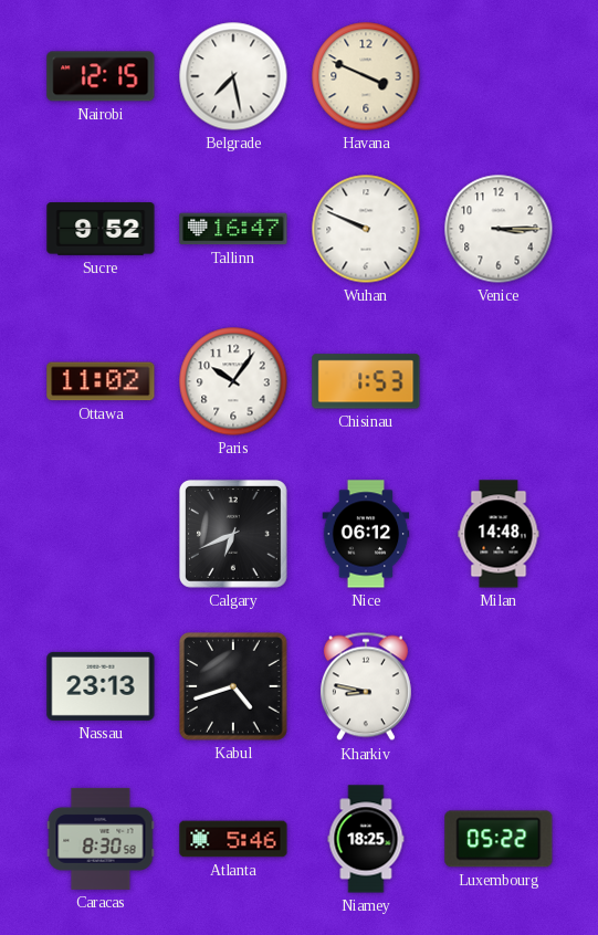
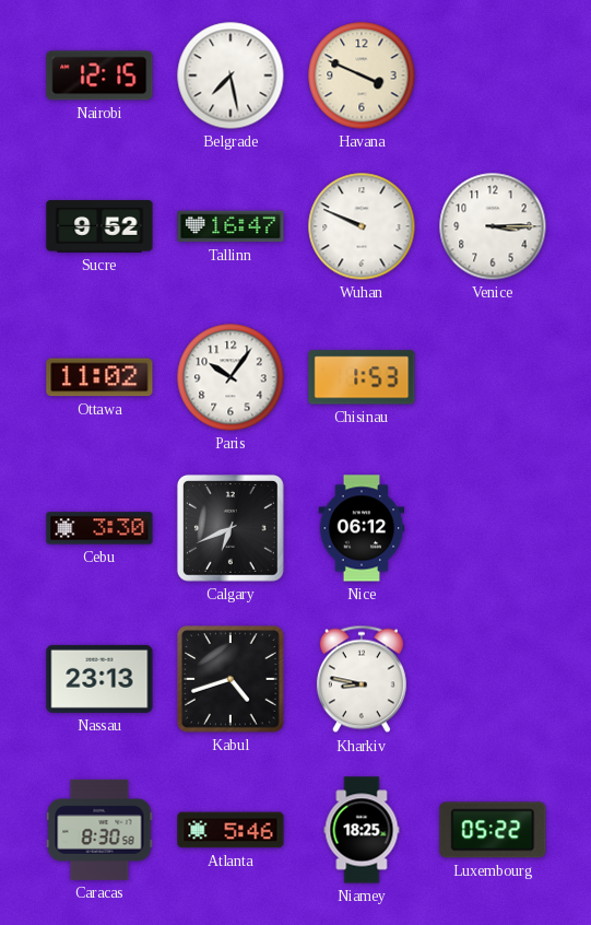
Cebu: none -> 3:30
Milan: 14:48 -> none
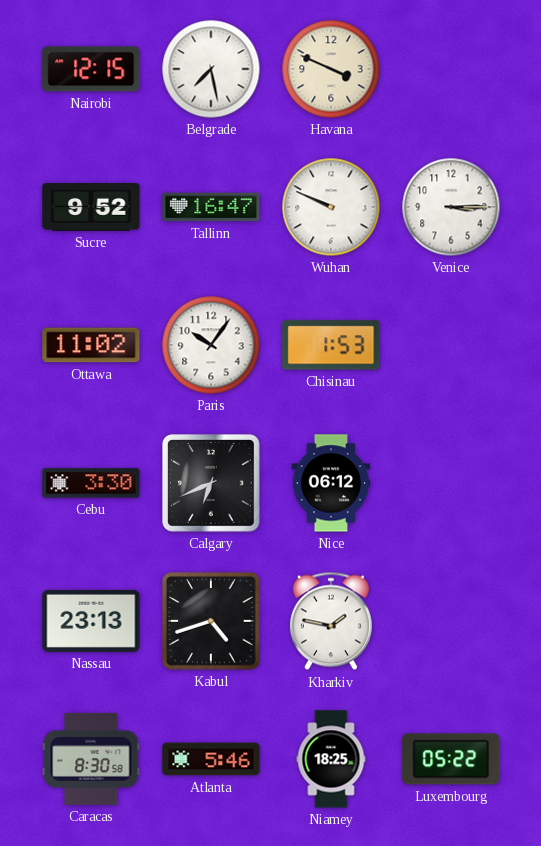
Kharkiv: 8:47 -> 1:47
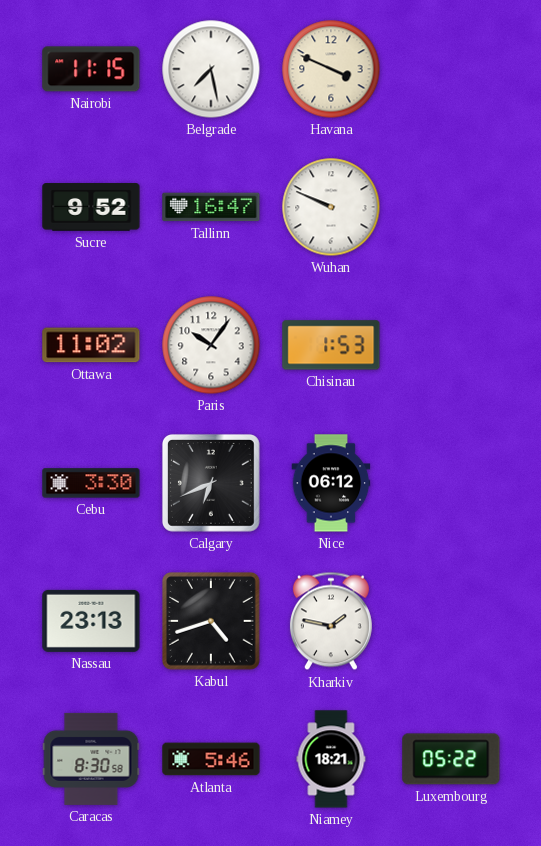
Nairobi: 12:15 -> 11:15
Venice: 3:15 -> none
Niamey: 18:25 -> 18:21
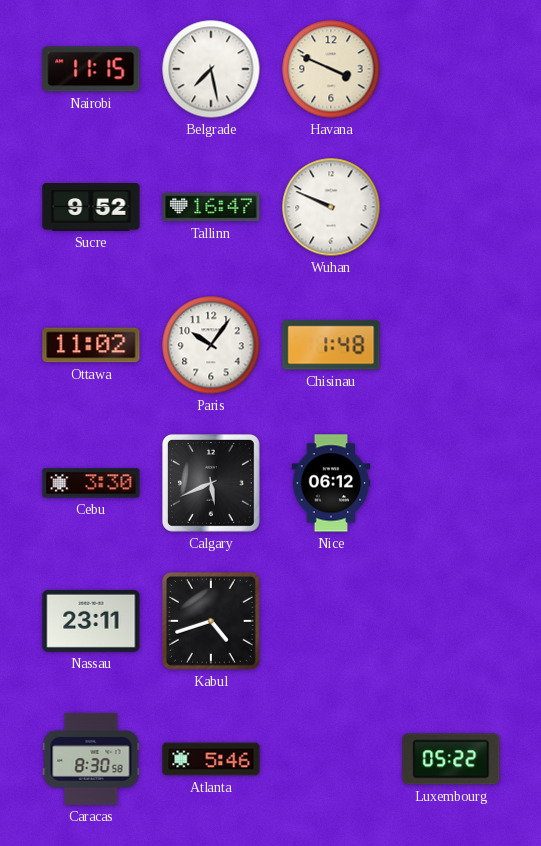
Chisinau: 1:53 -> 1:48
Calgary: 6:41 -> 5:41
Nassau: 23:13 -> 23:11
Kharkiv: 1:47 -> none
Niamey: 18:21 -> none
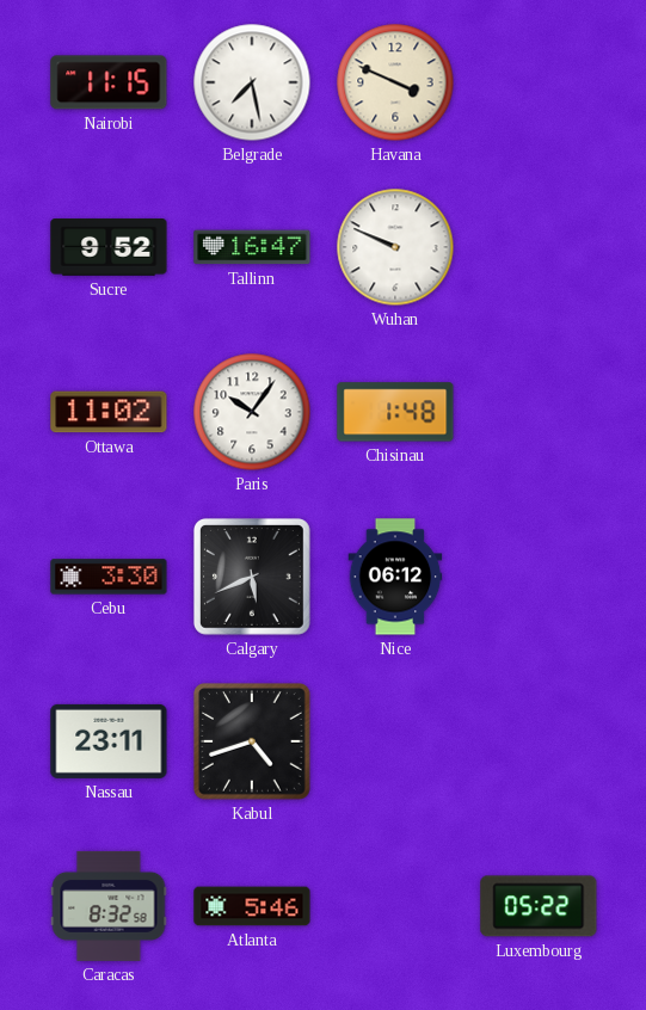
Caracas: 8:30 -> 8:32
